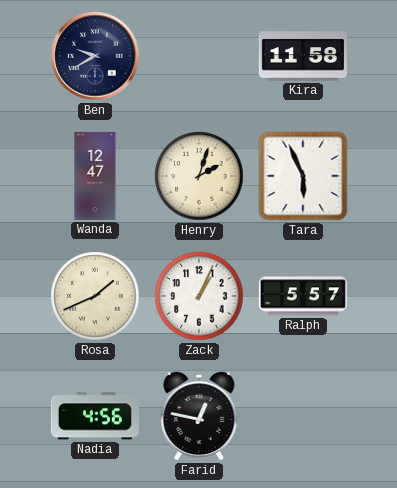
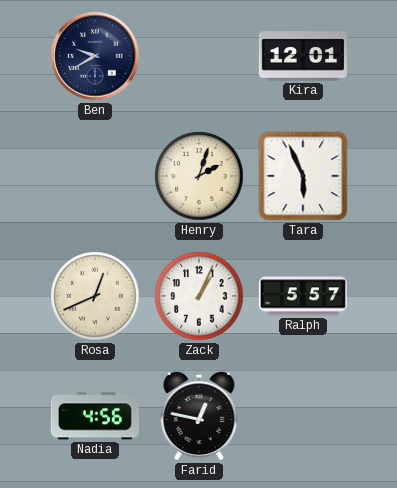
Kira: 11:58 -> 12:01
Wanda: 12:47 -> none
Rosa: 1:41 -> 12:41
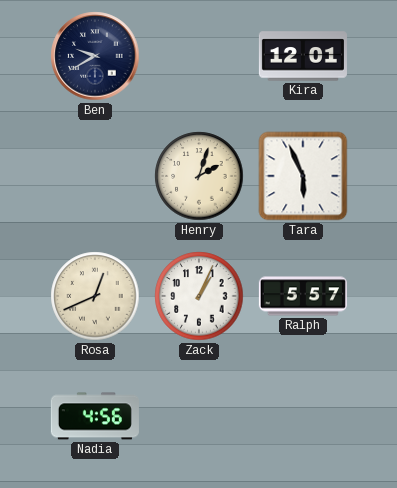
Farid: 12:47 -> none
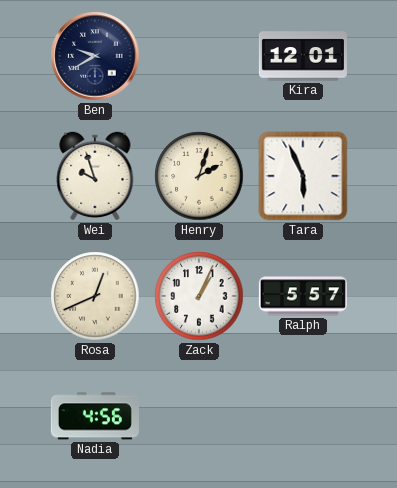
Wei: none -> 9:57
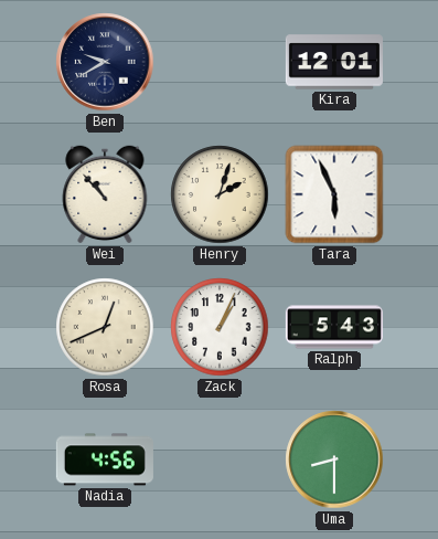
Wei: 9:57 -> 10:53
Ralph: 5:57 -> 5:43
Uma: none -> 8:30
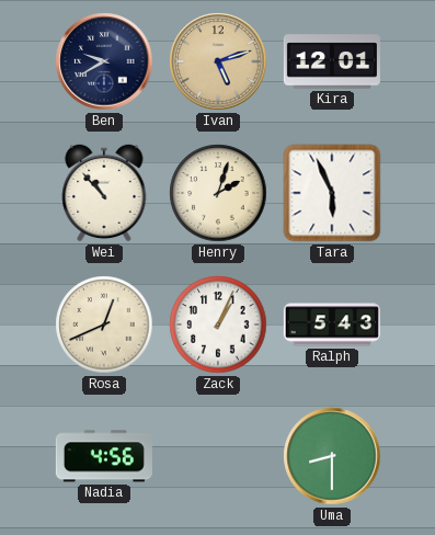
Ivan: none -> 5:12
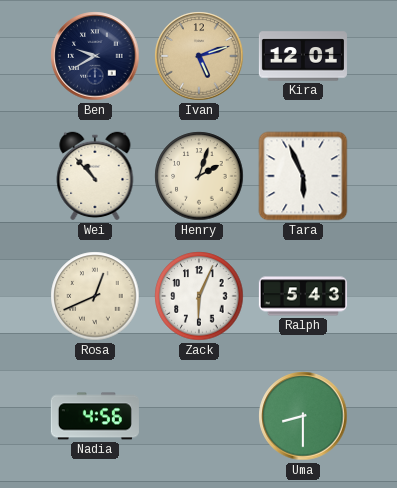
Zack: 1:04 -> 6:04
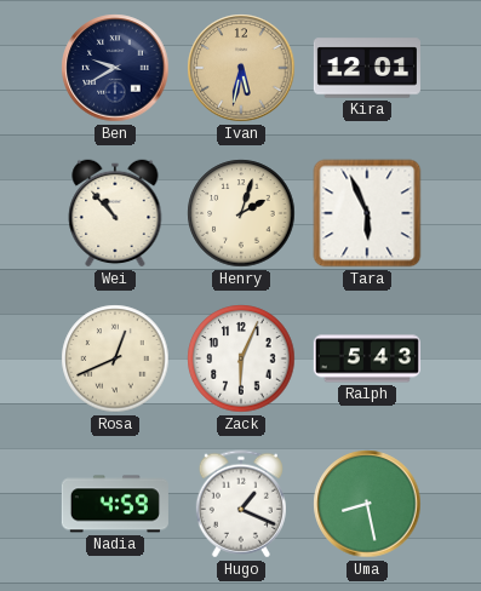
Ivan: 5:12 -> 5:32
Nadia: 4:56 -> 4:59
Hugo: none -> 1:19
Uma: 8:30 -> 8:28
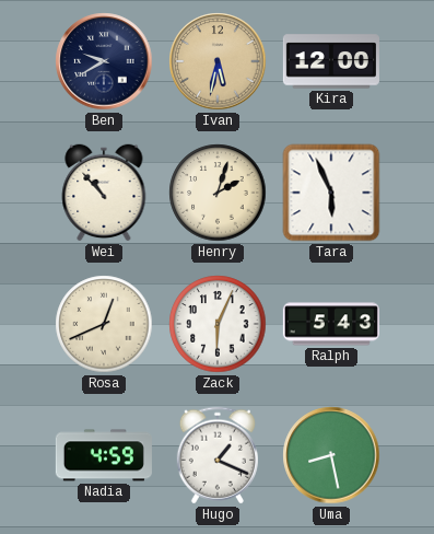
Kira: 12:01 -> 12:00
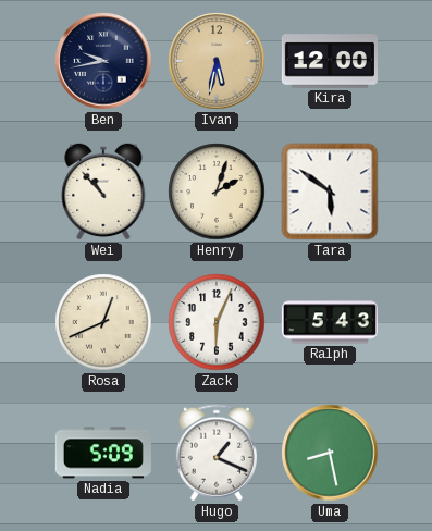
Ben: 9:40 -> 9:43
Tara: 5:56 -> 5:51
Nadia: 4:59 -> 5:09
